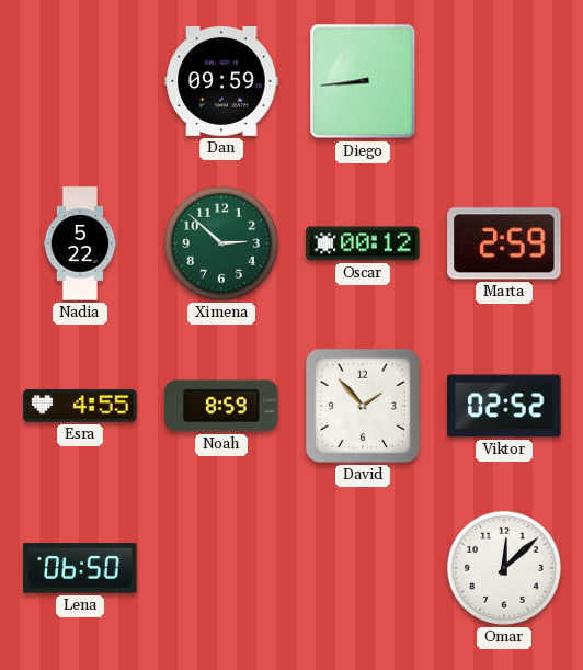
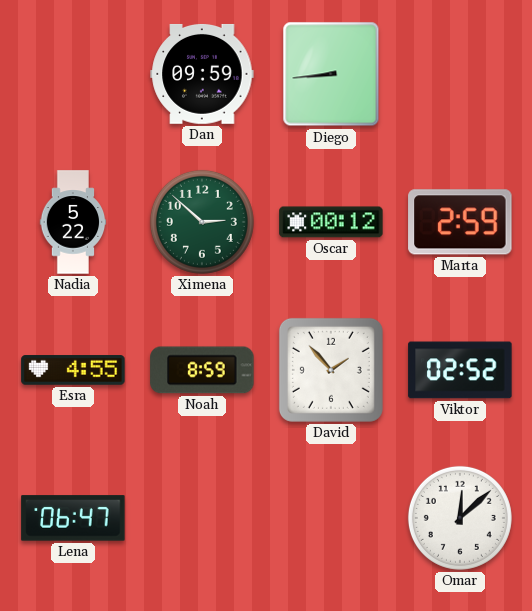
Lena: 06:50 -> 06:47
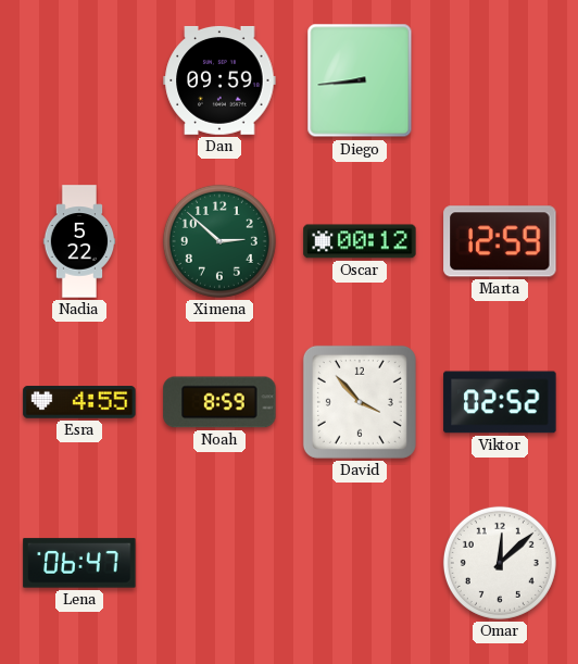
Marta: 2:59 -> 12:59
David: 1:53 -> 3:53
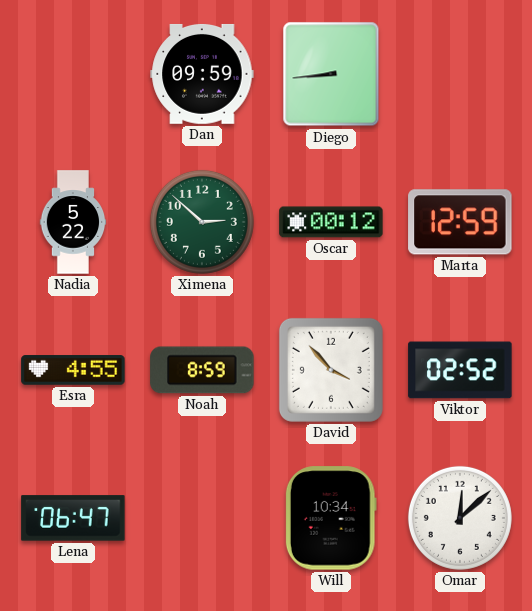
Will: none -> 10:34
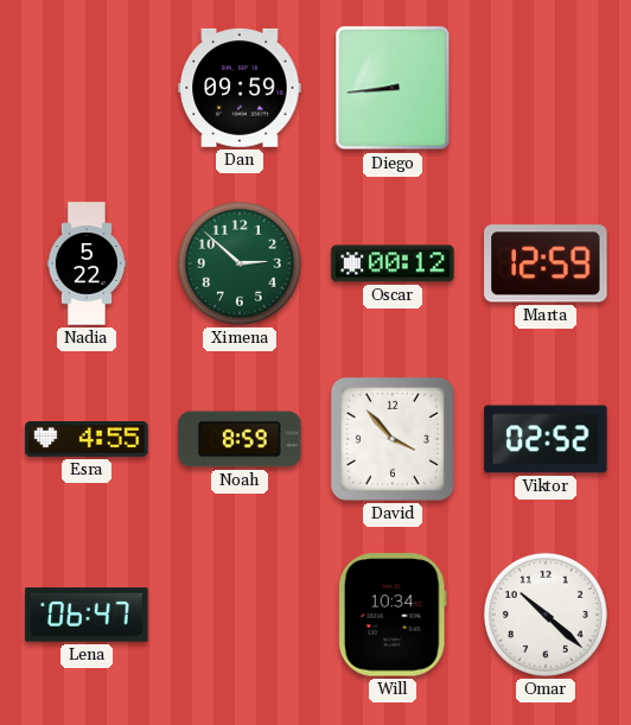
Omar: 12:08 -> 10:22
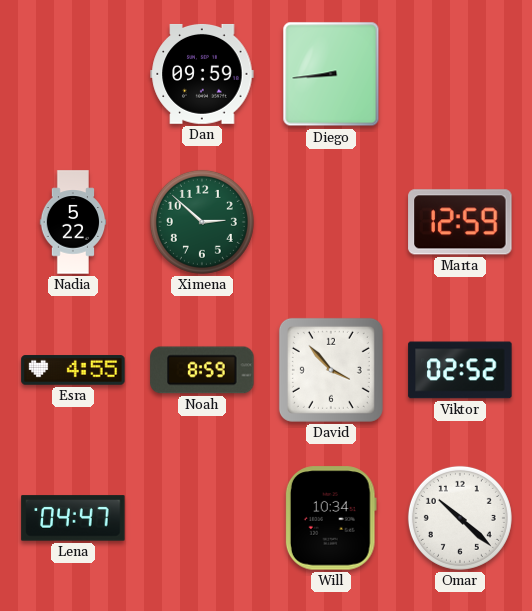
Oscar: 00:12 -> none
Lena: 06:47 -> 04:47
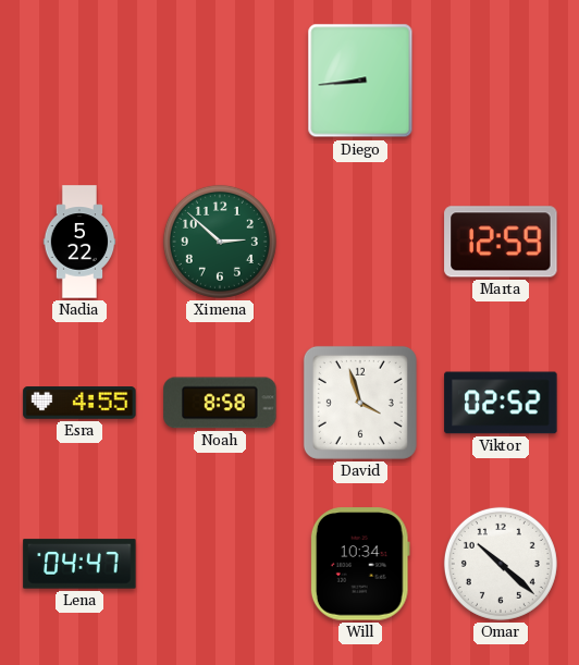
Dan: 09:59 -> none
Noah: 8:59 -> 8:58
David: 3:53 -> 3:57
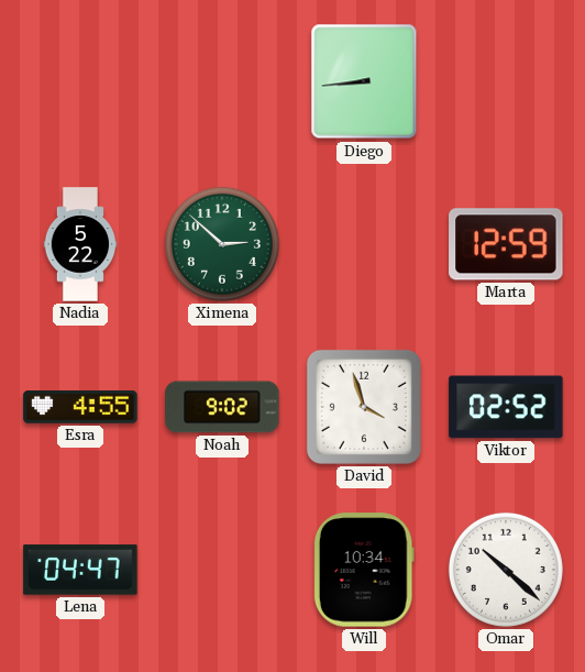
Noah: 8:58 -> 9:02
